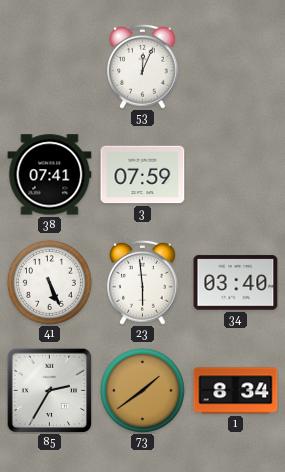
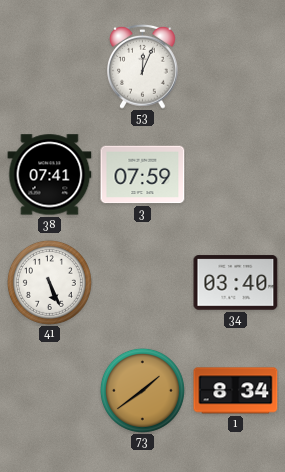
23: 5:59 -> none
85: 2:35 -> none
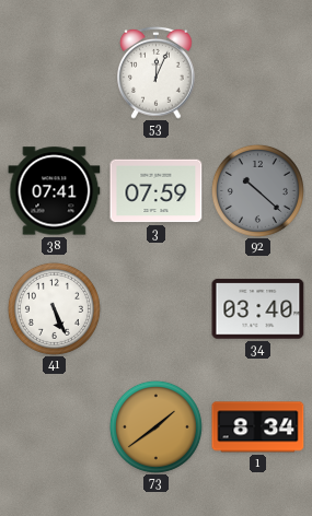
92: none -> 10:22
